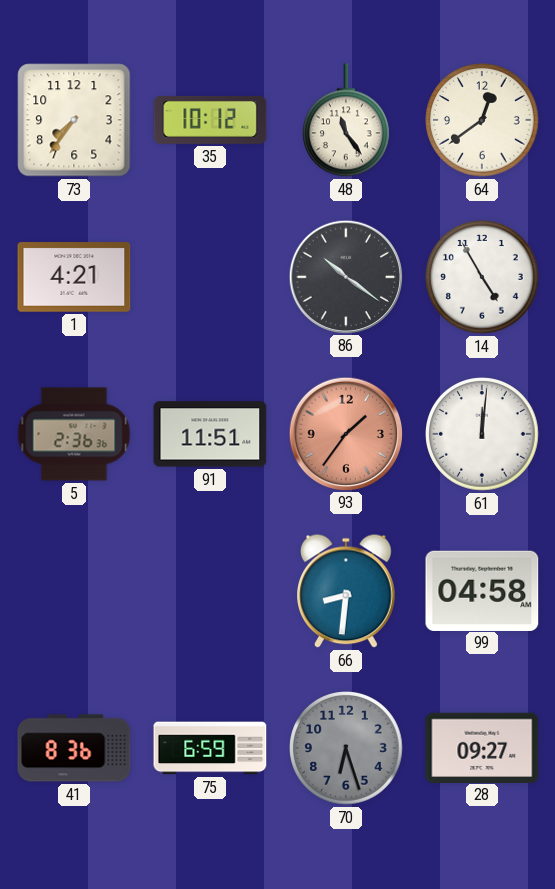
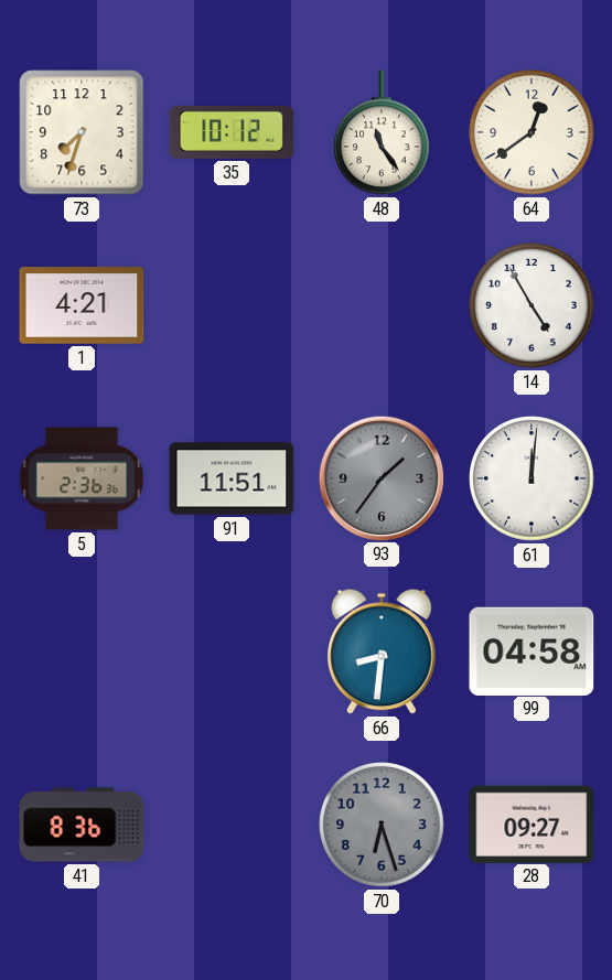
73: 7:36 -> 7:33
86: 10:21 -> none
93 dial: salmon -> grey
75: 6:59 -> none
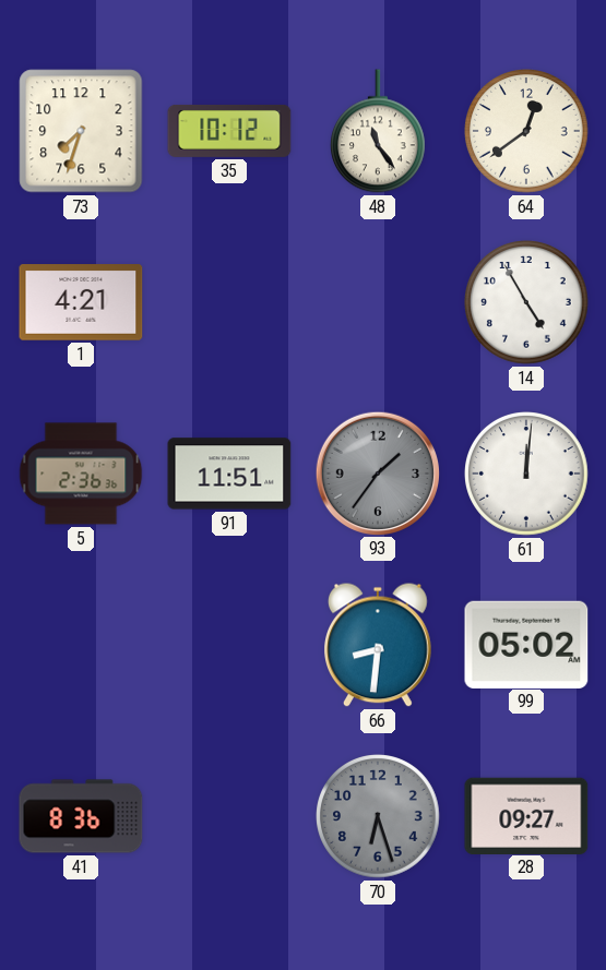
99: 04:58 -> 05:02
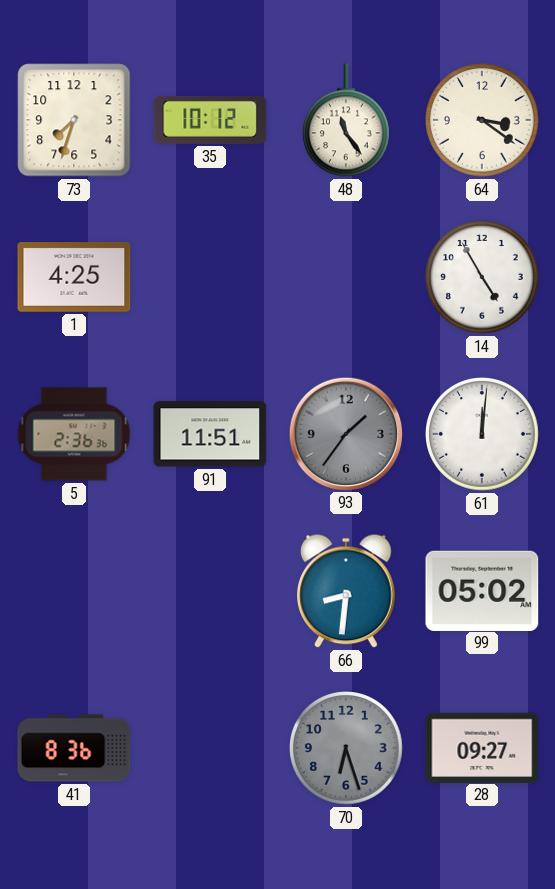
64: 12:39 -> 3:21
1: 4:21 -> 4:25
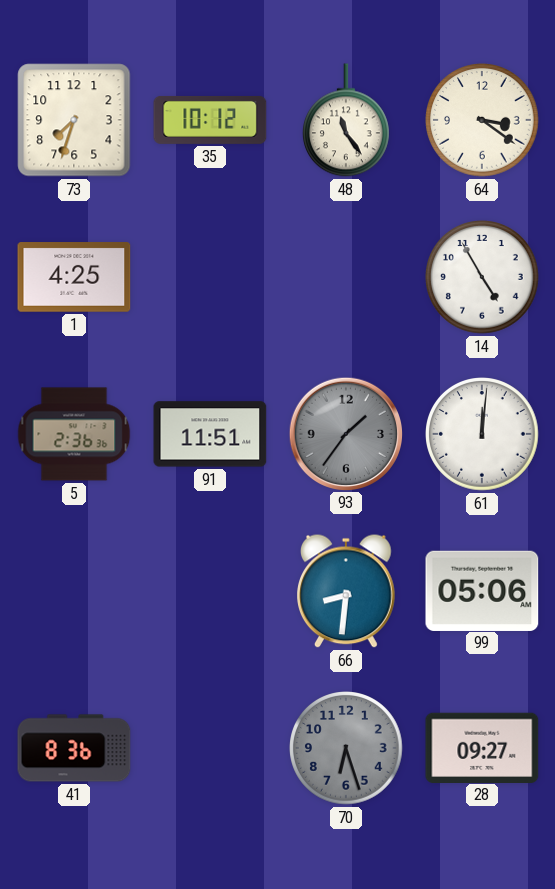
99: 05:02 -> 05:06
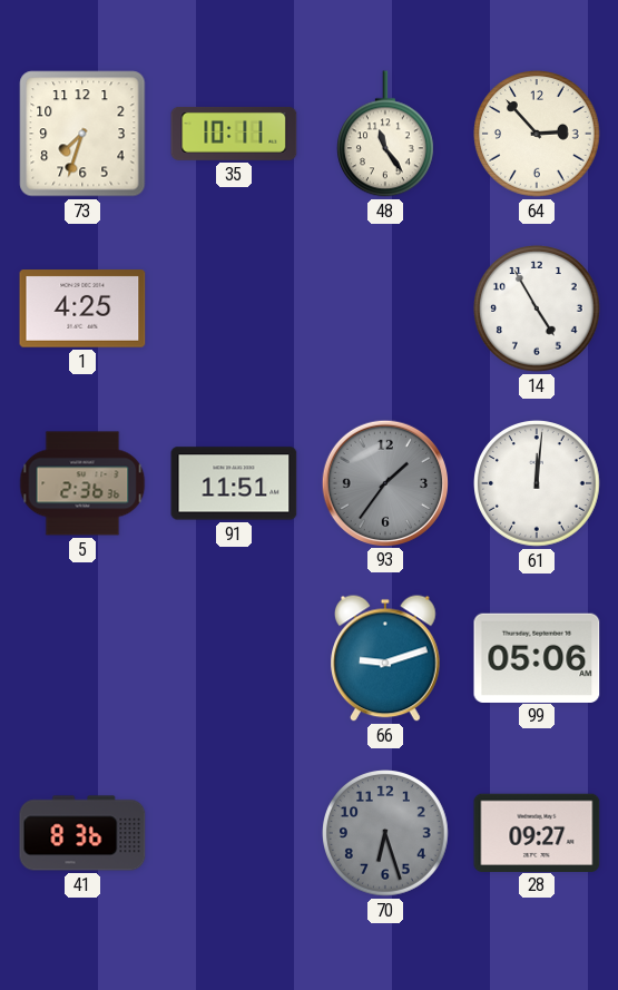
35: 10:12 -> 10:11
64: 3:21 -> 2:53
66: 8:31 -> 9:12
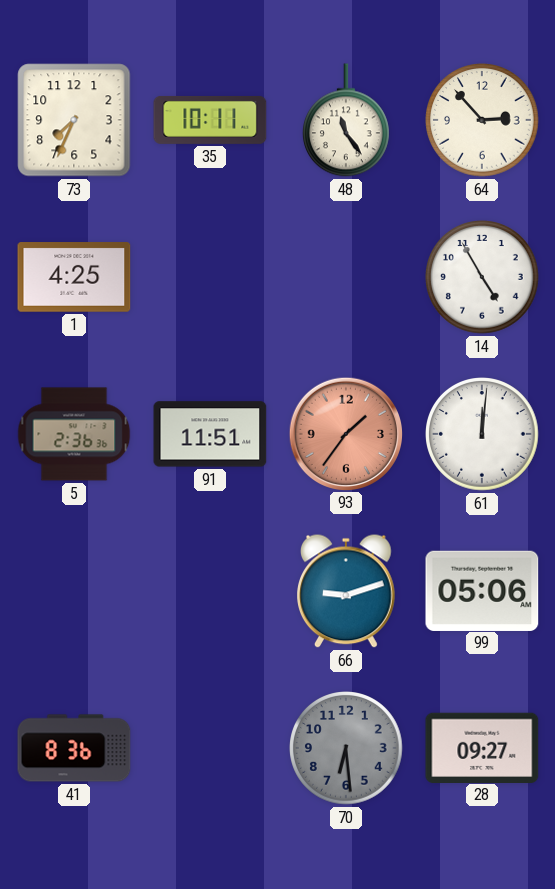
73: 7:33 -> 7:34
93 dial: grey -> salmon
70: 6:27 -> 6:29
